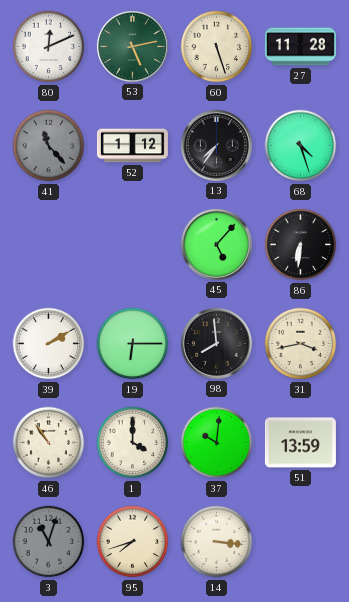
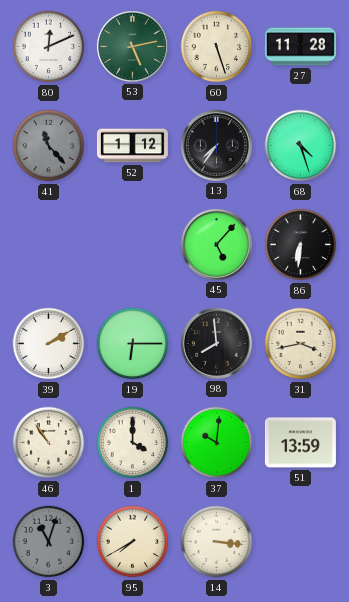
95: 7:42 -> 7:40
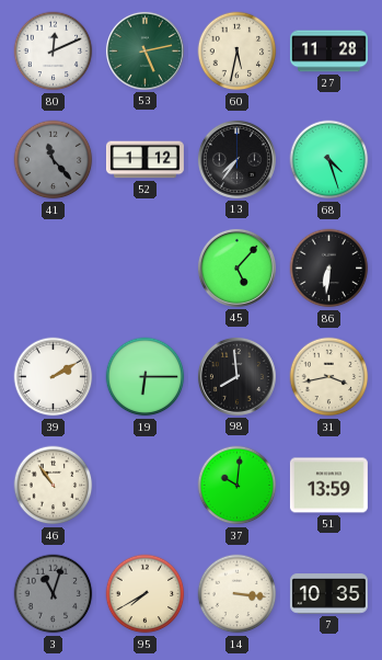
60: 5:27 -> 5:32
1: 4:00 -> none
7: none -> 10:35
